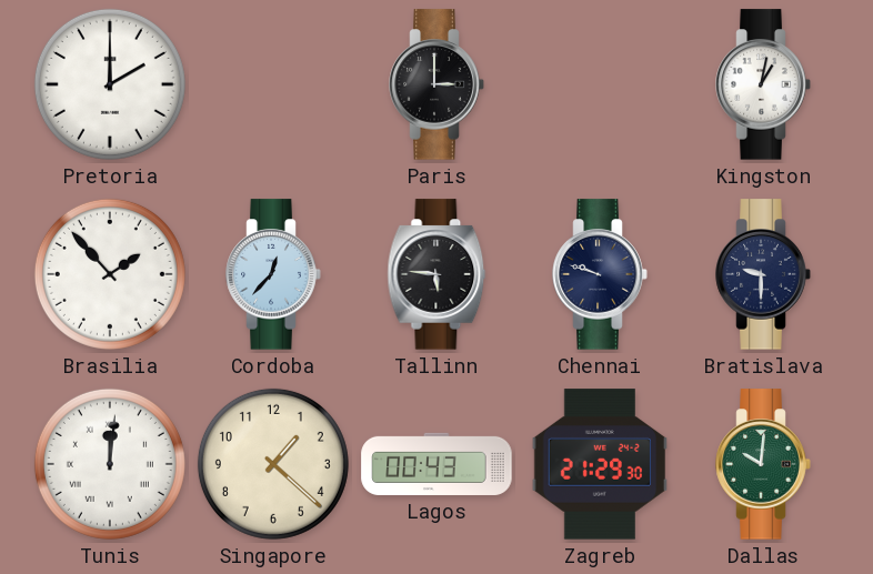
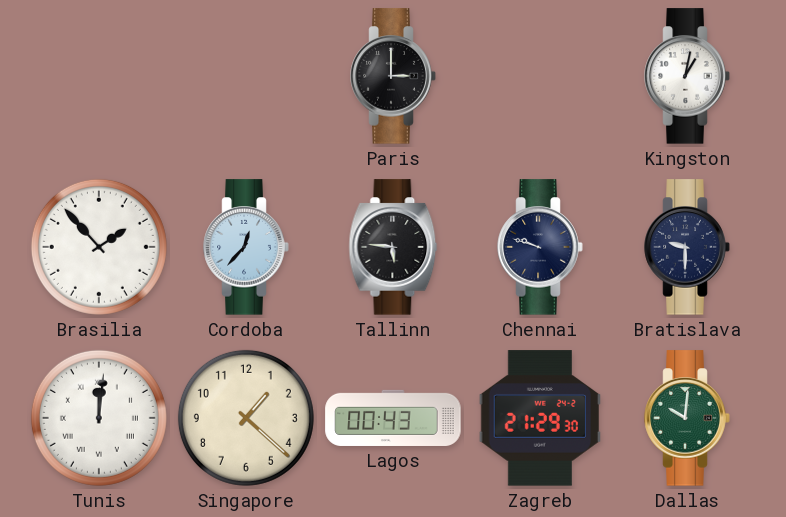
Pretoria: 2:00 -> none
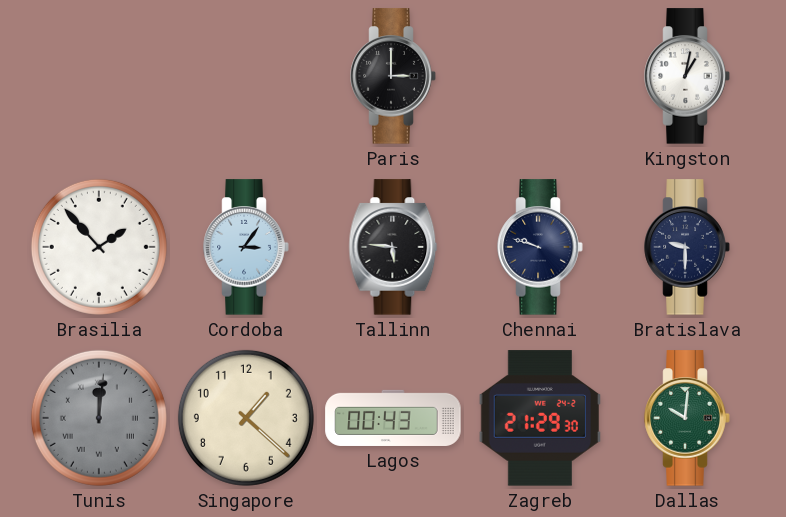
Cordoba: 12:37 -> 3:06
Tunis dial: white -> grey
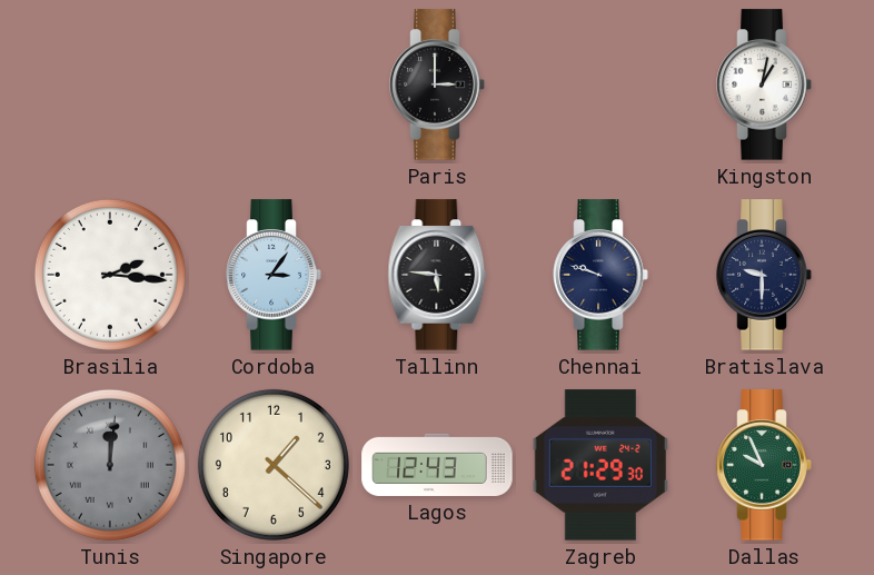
Brasilia: 1:53 -> 2:16
Lagos: 00:43 -> 12:43
Dallas: 10:01 -> 9:56
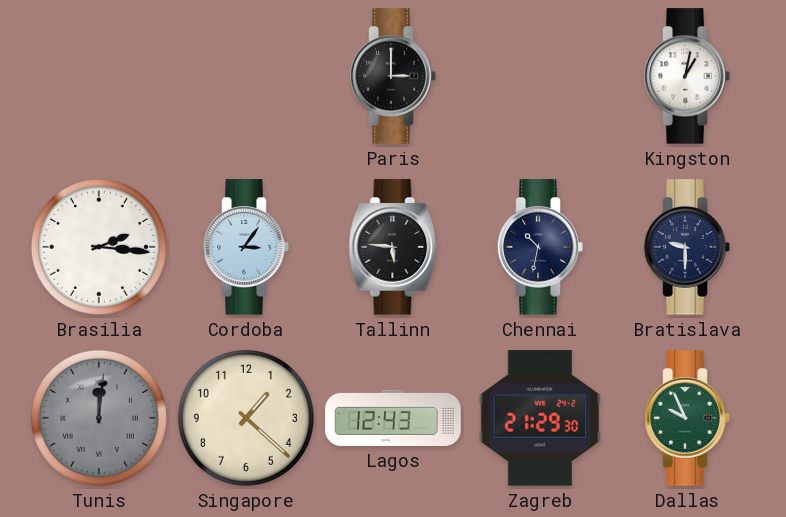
Chennai: 9:48 -> 10:32
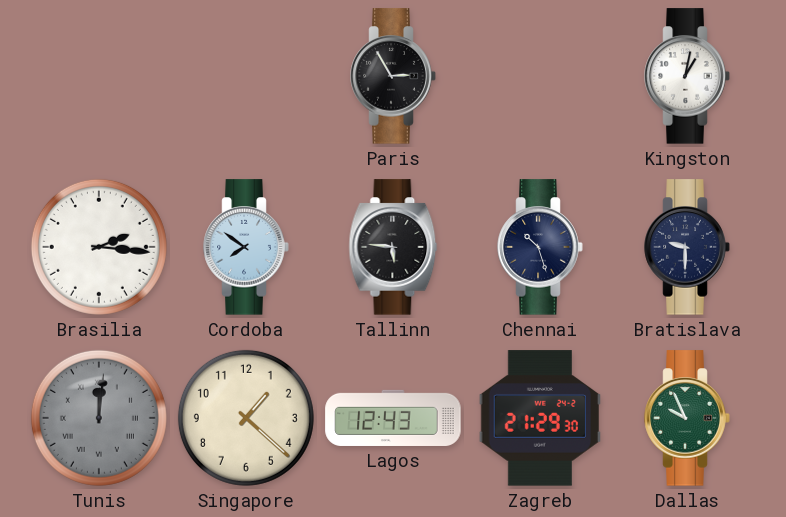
Paris: 3:00 -> 2:55
Cordoba: 3:06 -> 7:51
Chennai: 10:32 -> 10:27
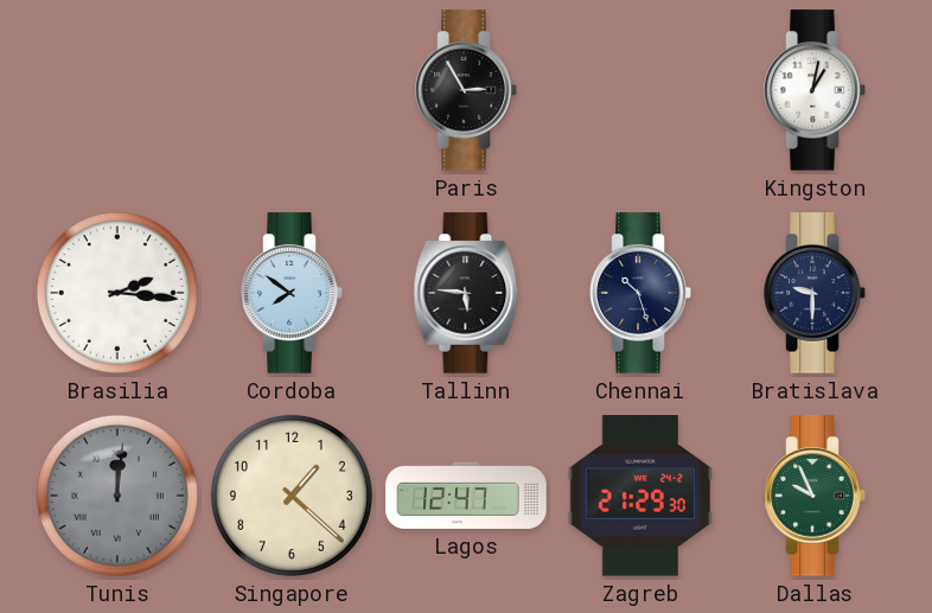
Lagos: 12:43 -> 12:47
